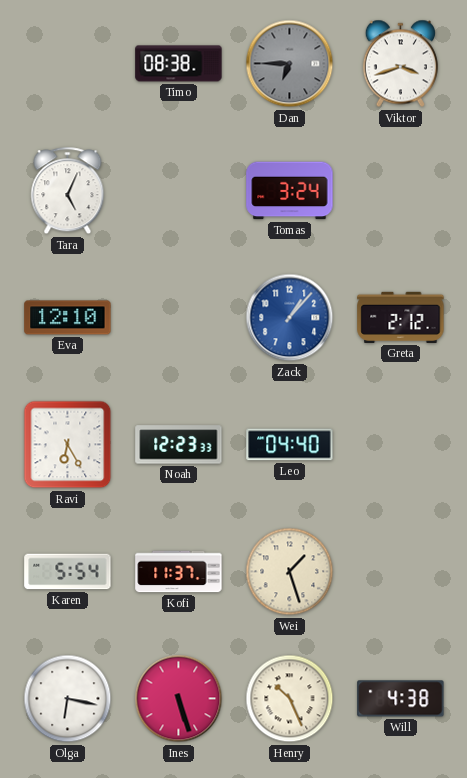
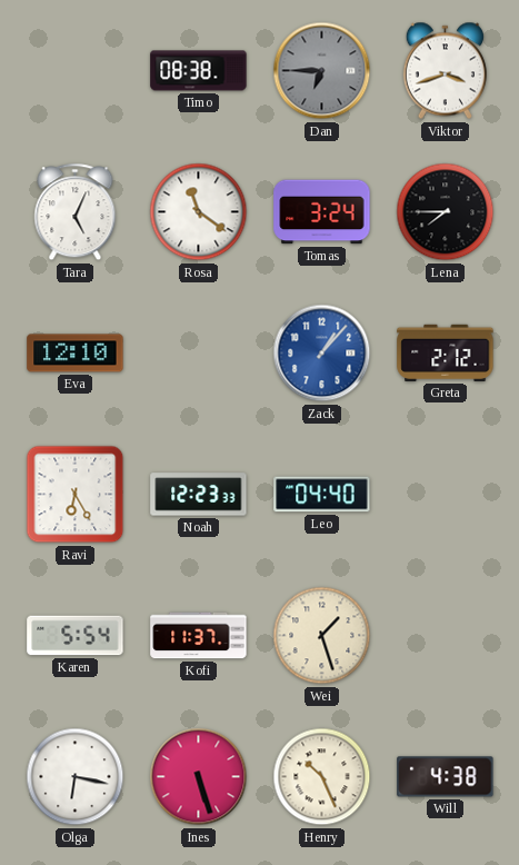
Rosa: none -> 11:21
Lena: none -> 7:45
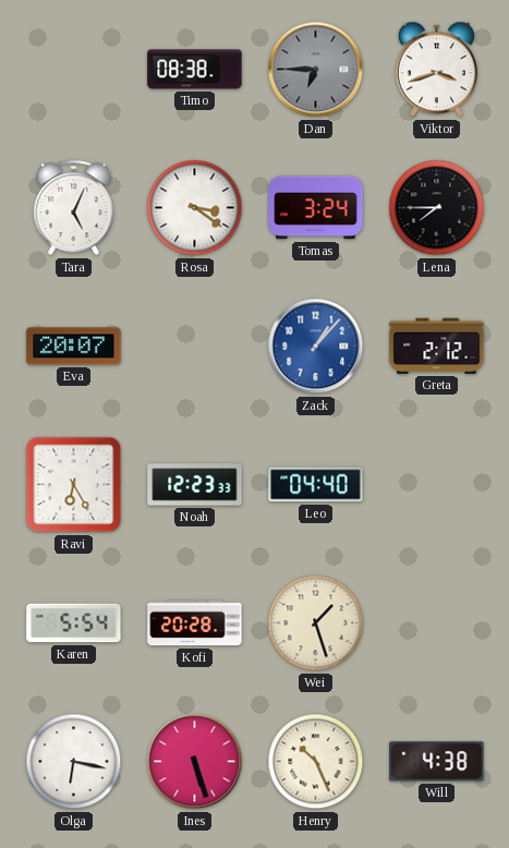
Rosa: 11:21 -> 3:21
Eva: 12:10 -> 20:07
Kofi: 11:37 -> 20:28
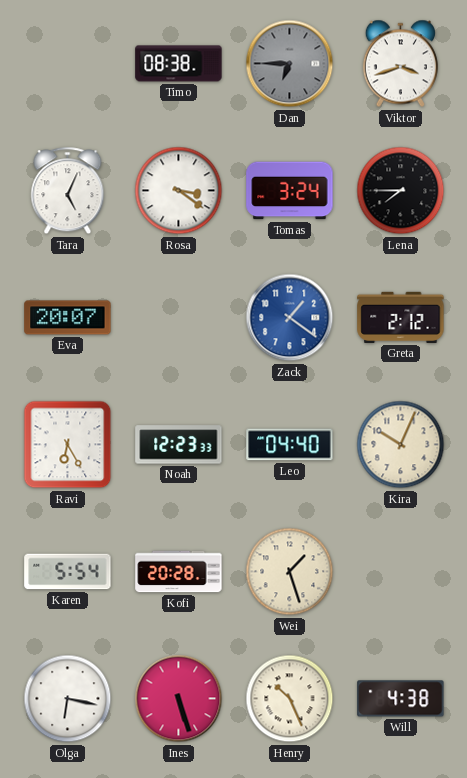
Zack: 1:07 -> 1:21
Kira: none -> 10:04
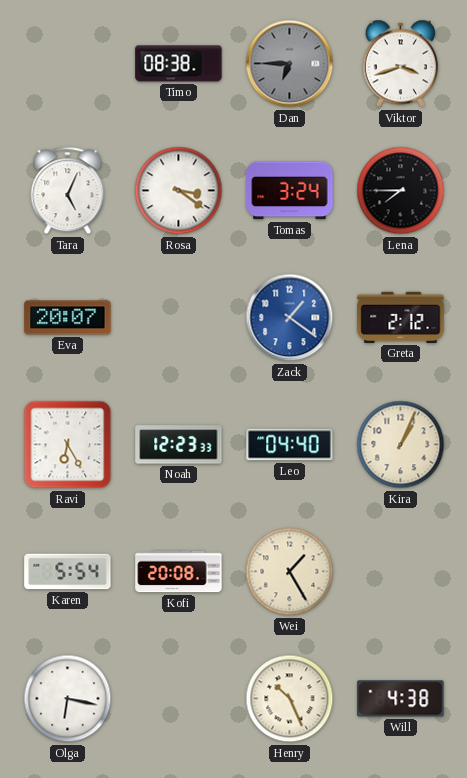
Kira: 10:04 -> 1:04
Kofi: 20:28 -> 20:08
Wei: 1:27 -> 1:25
Ines: 5:27 -> none
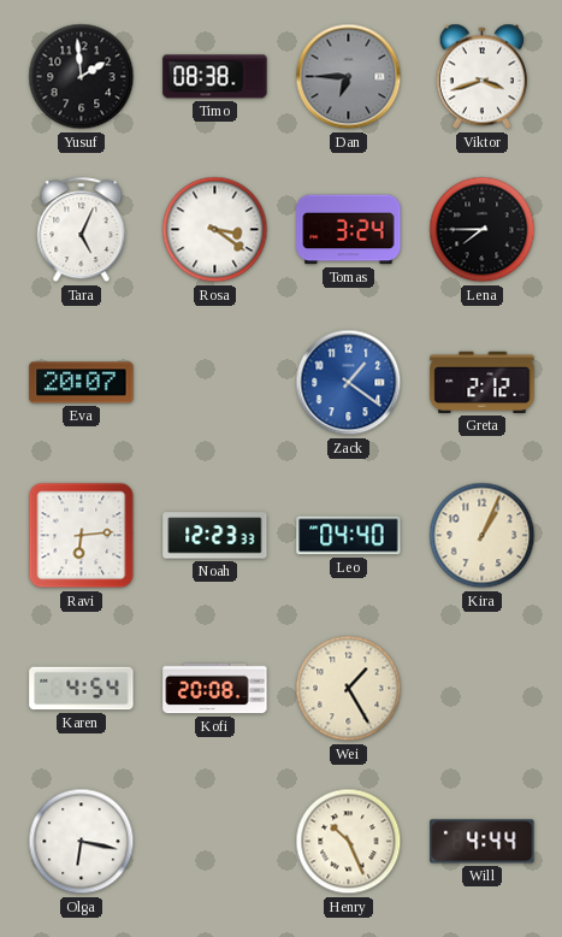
Yusuf: none -> 1:59
Ravi: 6:25 -> 6:14
Karen: 5:54 -> 4:54
Will: 4:38 -> 4:44
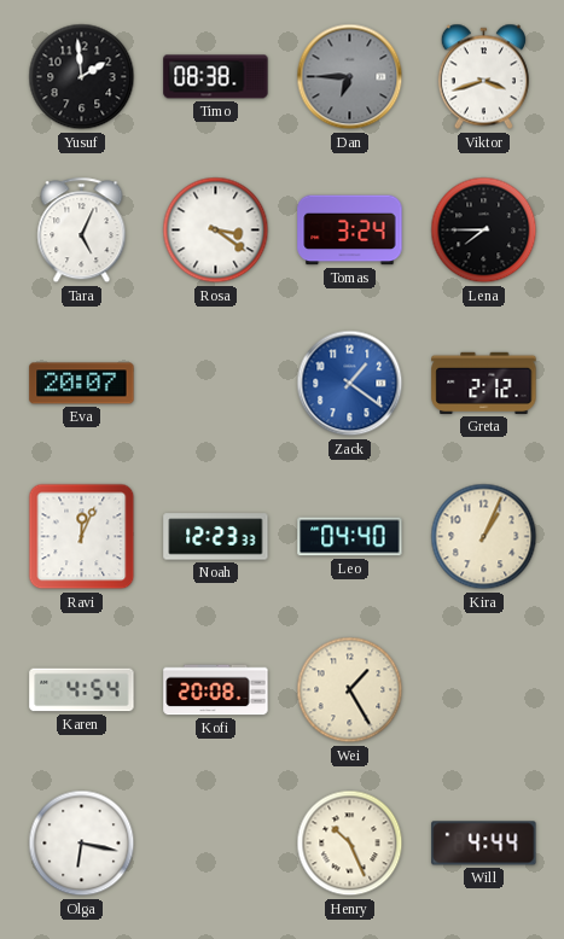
Ravi: 6:14 -> 12:04
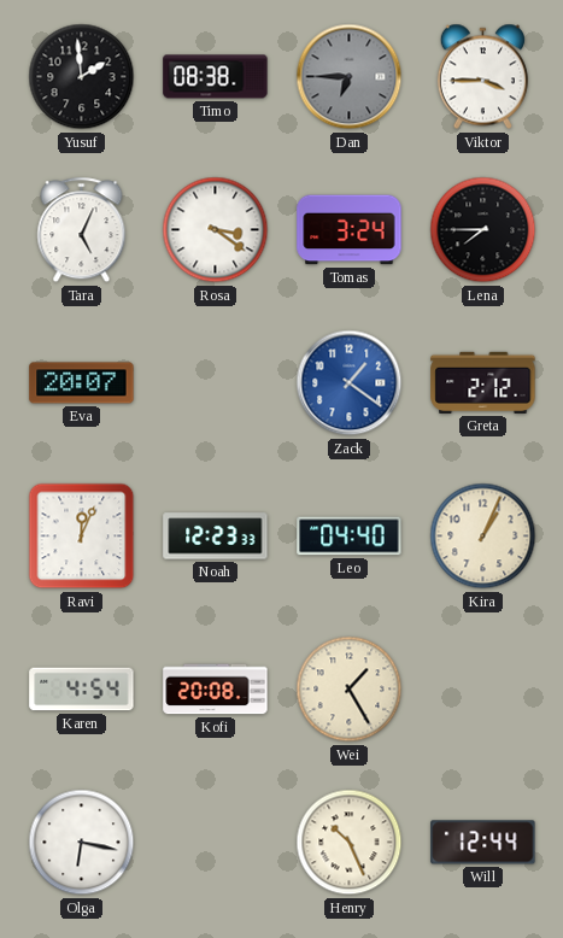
Viktor: 3:42 -> 3:45
Will: 4:44 -> 12:44
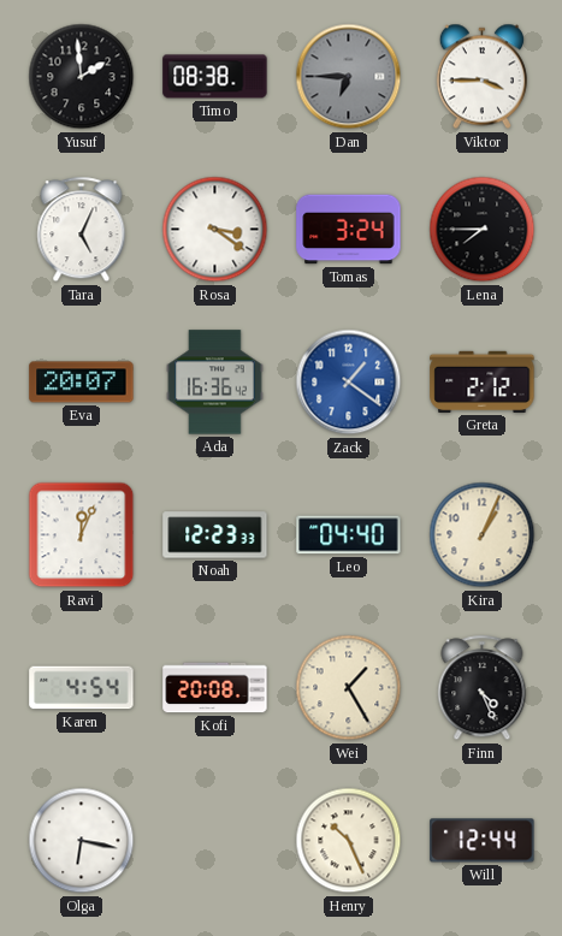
Ada: none -> 16:36
Finn: none -> 4:26
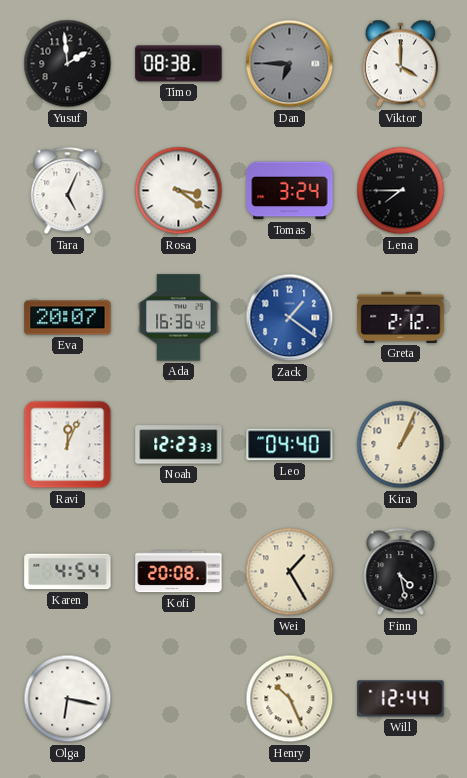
Viktor: 3:45 -> 4:00
Finn: 4:26 -> 4:28
